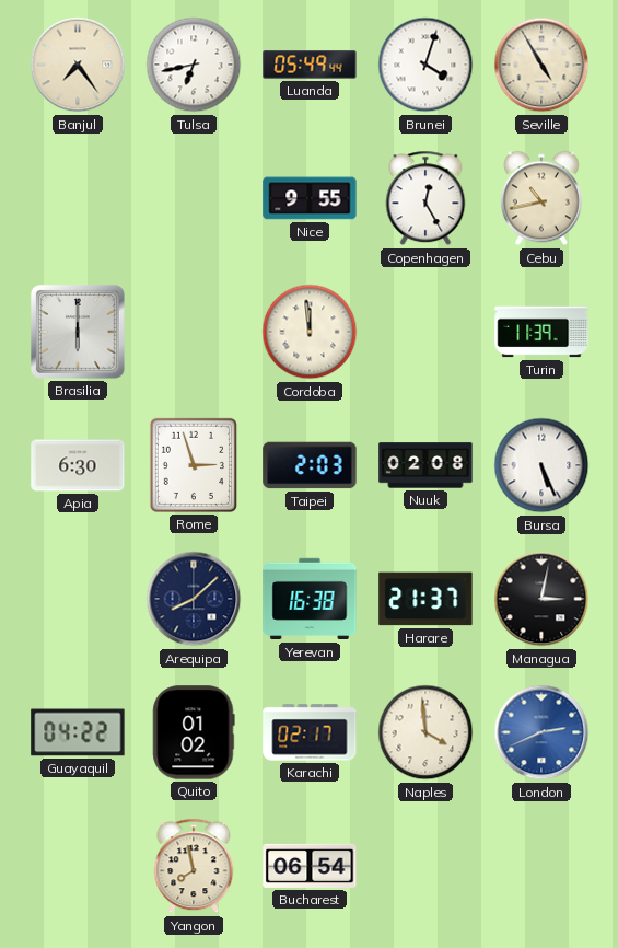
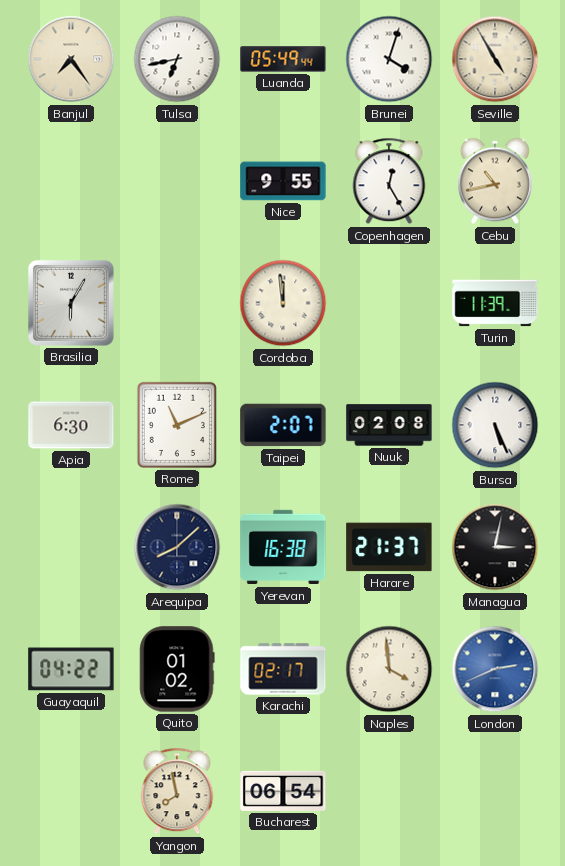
Brasilia: 6:00 -> 6:05
Rome: 2:57 -> 11:11
Taipei: 2:03 -> 2:07
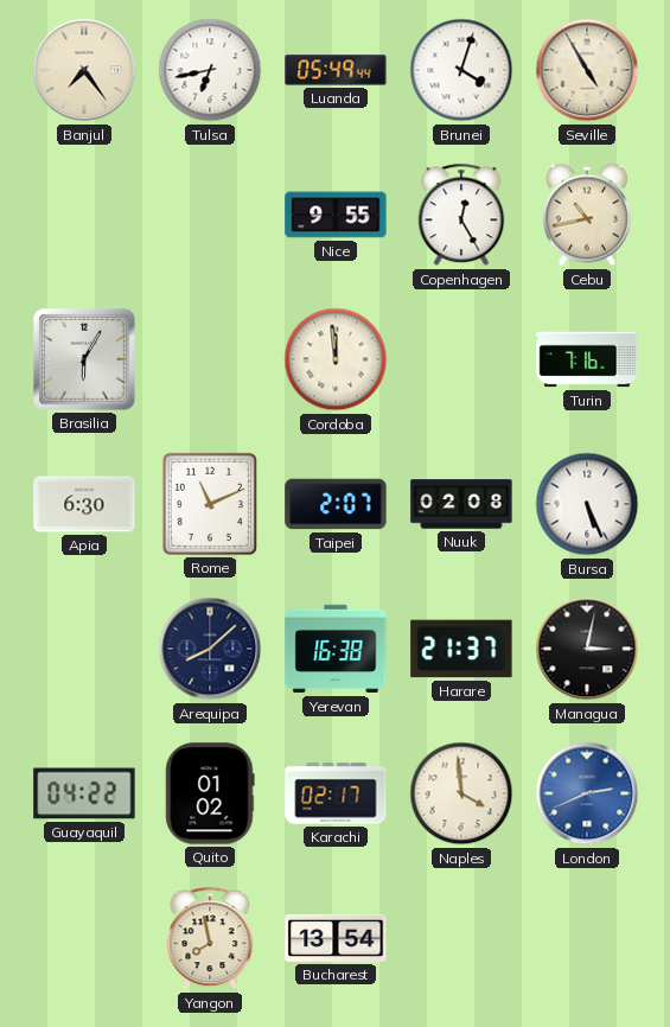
Turin: 11:39 -> 7:16
Bucharest: 06:54 -> 13:54
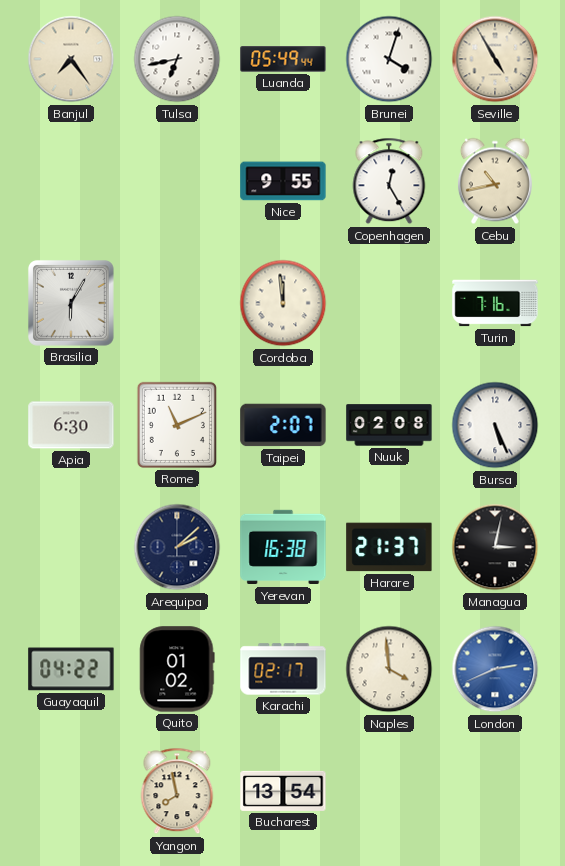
Arequipa: 8:08 -> 2:08
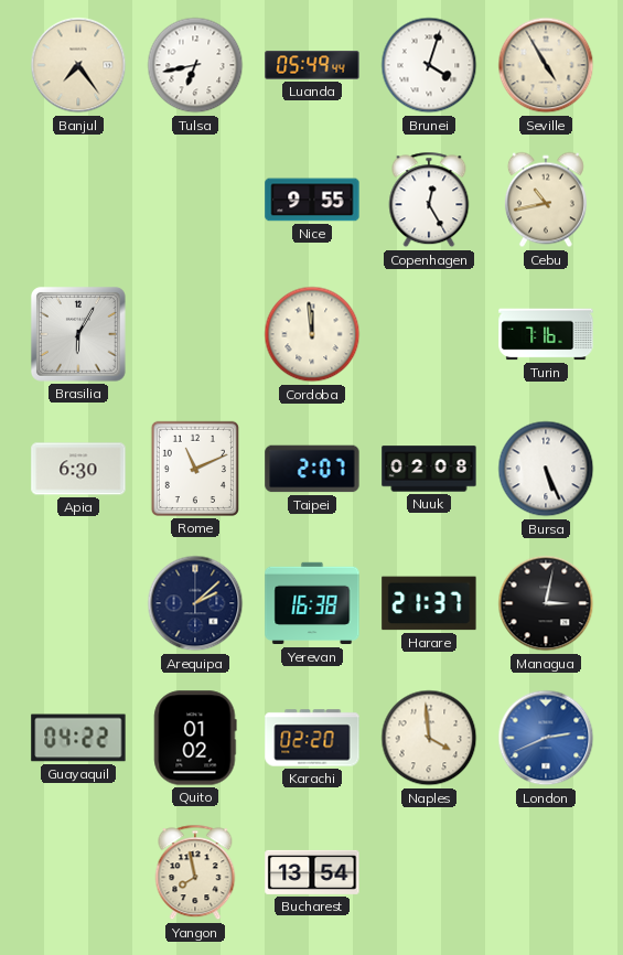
Karachi: 02:17 -> 02:20
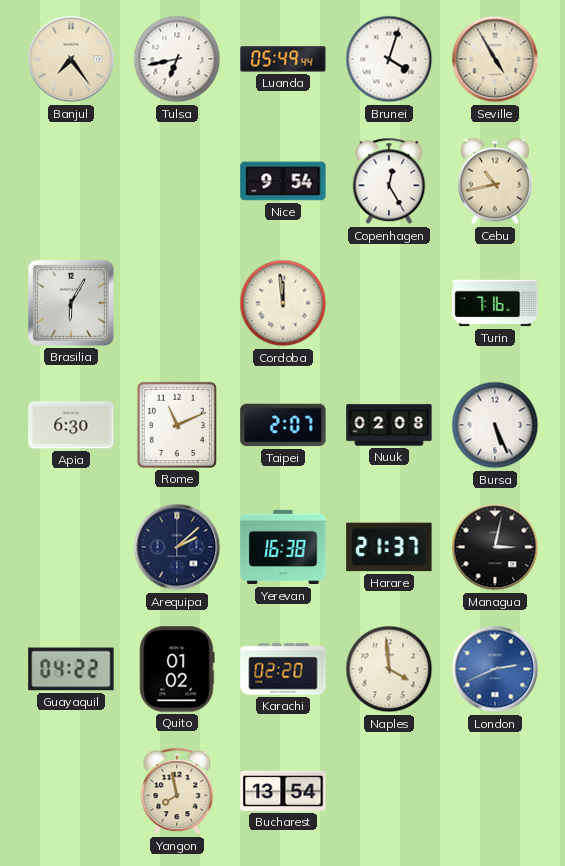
Nice: 9:55 -> 9:54
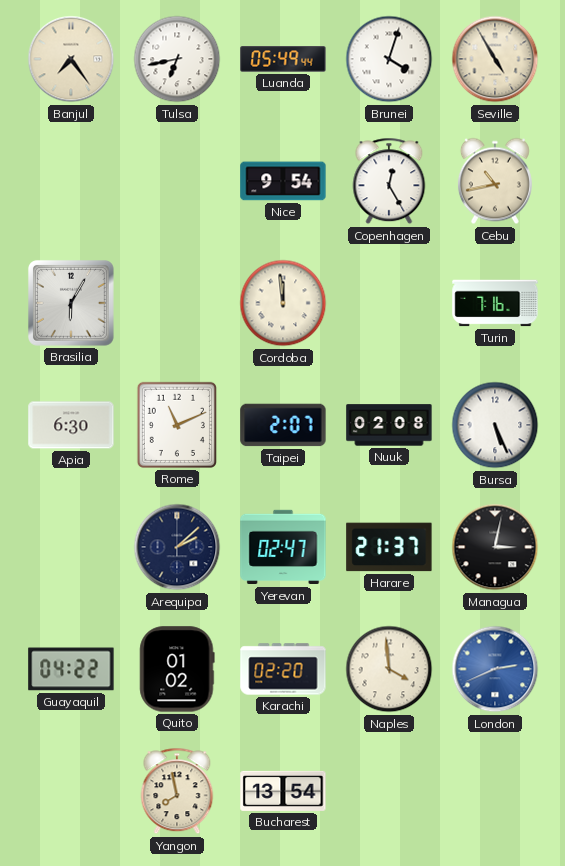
Yerevan: 16:38 -> 02:47
